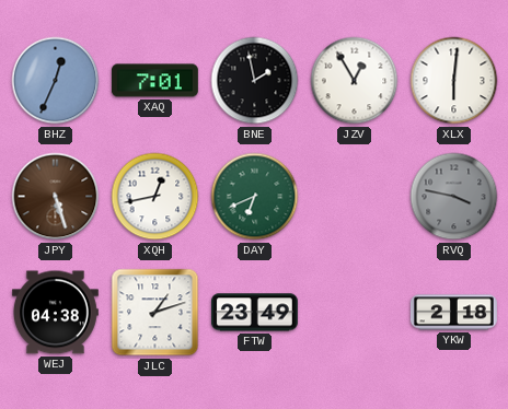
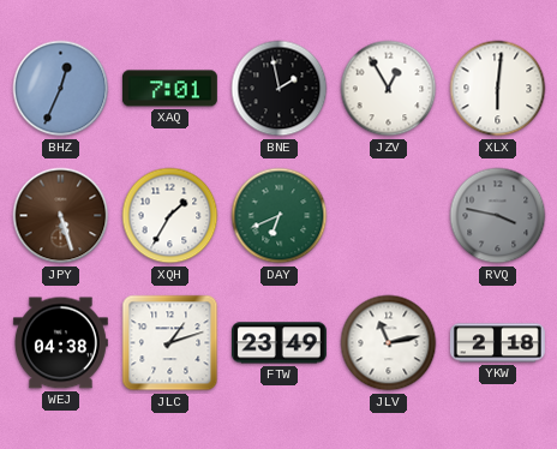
XQH: 12:43 -> 1:35
JLV: none -> 11:13
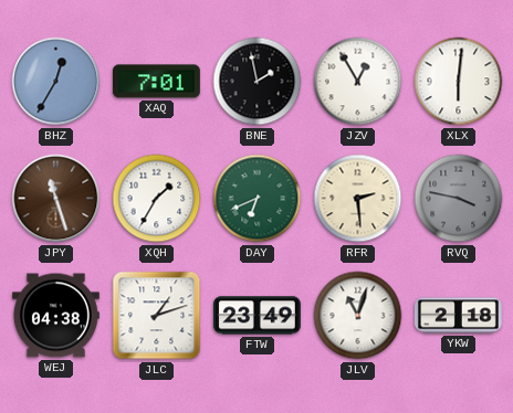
BHZ: 12:34 -> 12:35
JPY: 5:27 -> 11:27
RFR: none -> 2:29
JLV: 11:13 -> 11:03
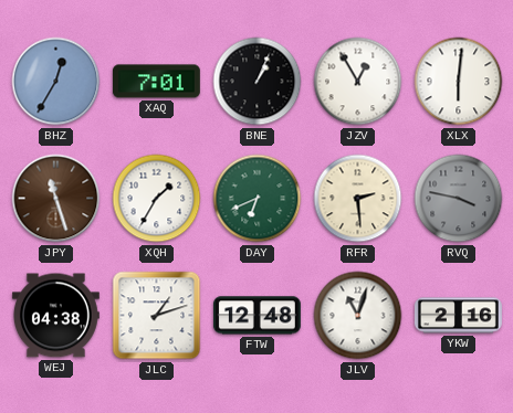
BNE: 1:58 -> 1:04
FTW: 23:49 -> 12:48
YKW: 2:18 -> 2:16
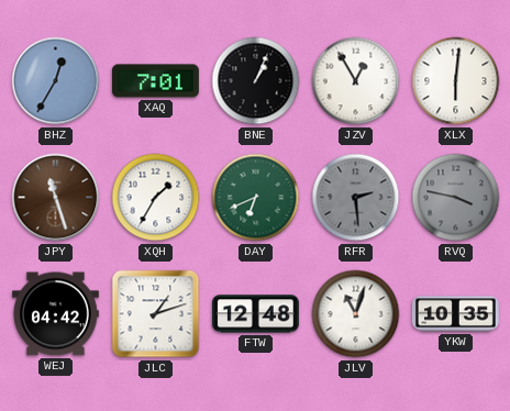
RFR dial: cream -> grey
WEJ: 04:38 -> 04:42
YKW: 2:16 -> 10:35
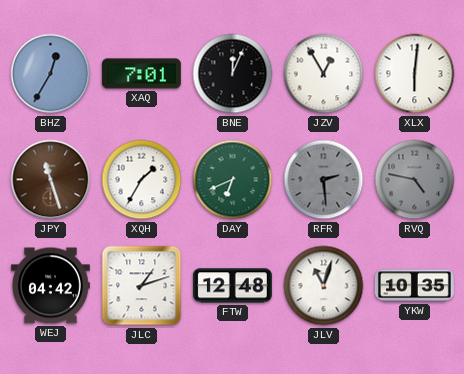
BNE: 1:04 -> 12:04
RVQ: 3:47 -> 4:47
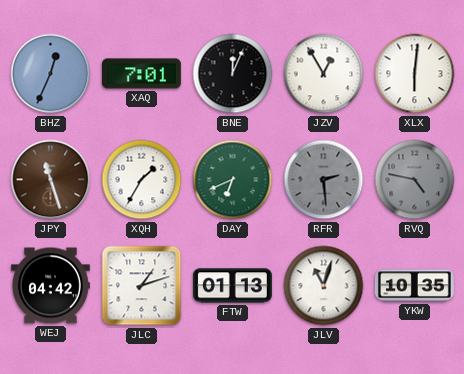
BHZ: 12:35 -> 12:34
FTW: 12:48 -> 01:13
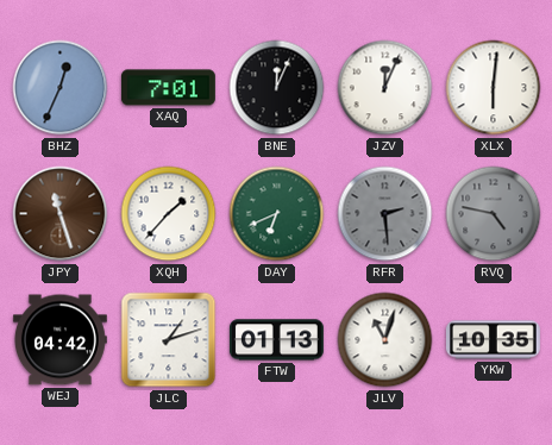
JZV: 12:55 -> 12:04
XQH: 1:35 -> 1:37
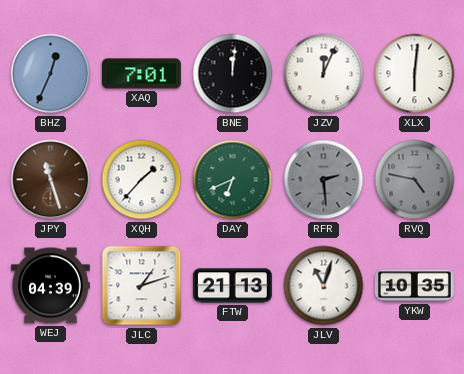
BNE: 12:04 -> 12:01
WEJ: 04:42 -> 04:39
FTW: 01:13 -> 21:13
